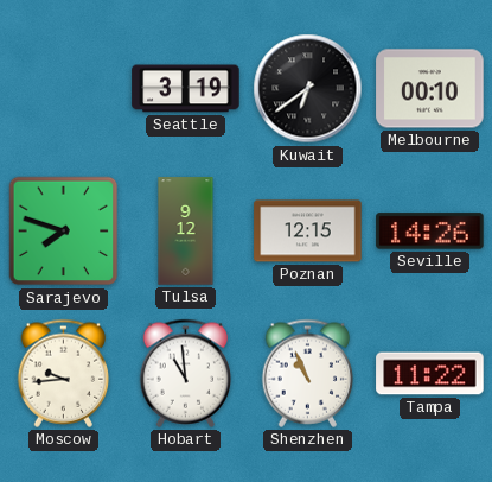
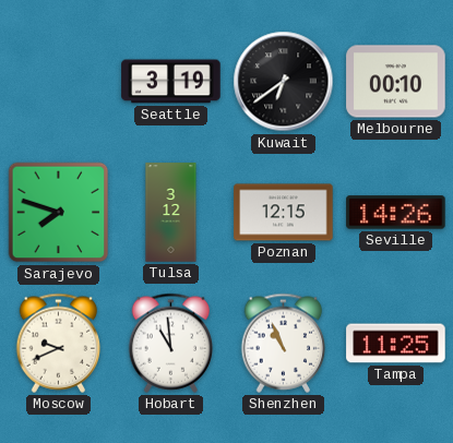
Tulsa: 9:12 -> 3:12
Moscow: 9:44 -> 9:41
Tampa: 11:22 -> 11:25
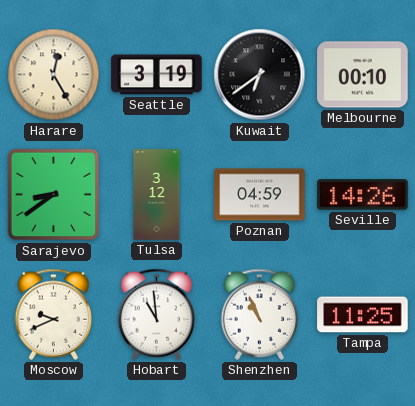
Harare: none -> 12:25
Sarajevo: 7:48 -> 8:39
Poznan: 12:15 -> 04:59
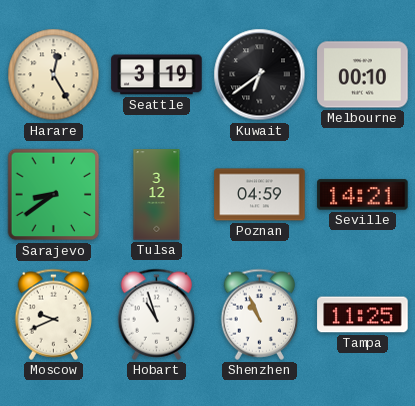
Seville: 14:26 -> 14:21
Hobart: 10:59 -> 10:57
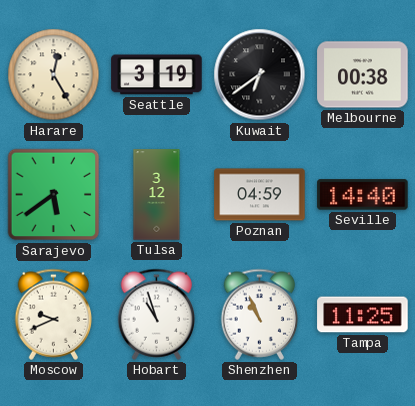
Melbourne: 00:10 -> 00:38
Sarajevo: 8:39 -> 5:39
Seville: 14:21 -> 14:40
